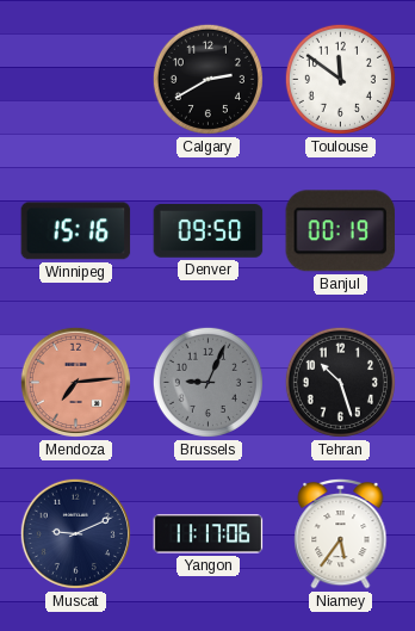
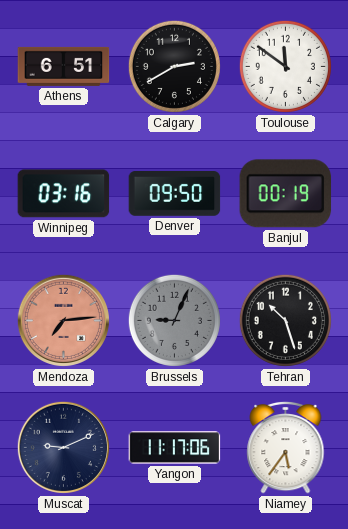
Athens: none -> 6:51
Winnipeg: 15:16 -> 03:16
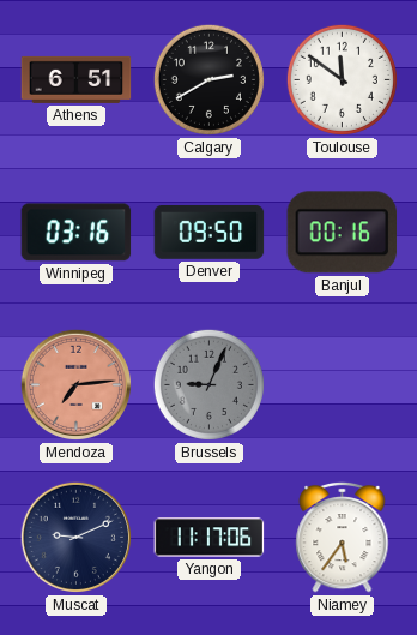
Banjul: 00:19 -> 00:16
Tehran: 10:27 -> none
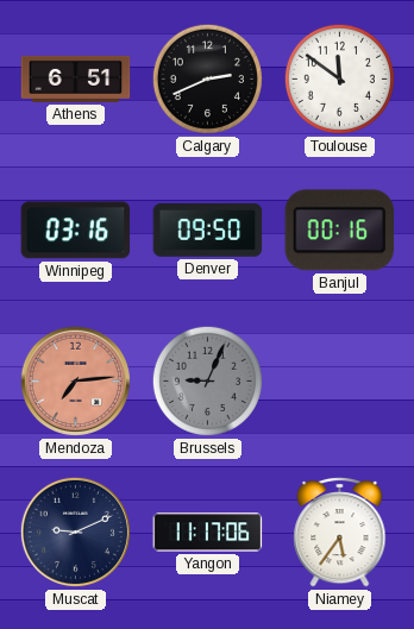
Calgary: 2:40 -> 2:41
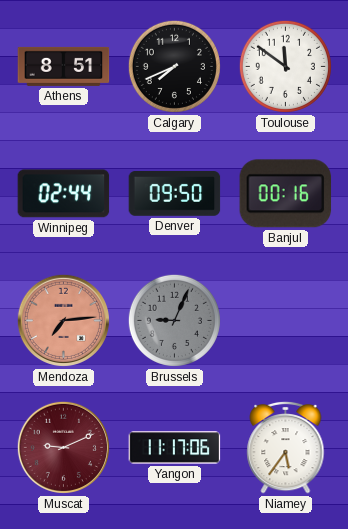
Athens: 6:51 -> 8:51
Calgary: 2:41 -> 7:41
Winnipeg: 03:16 -> 02:44
Muscat dial: navy -> burgundy
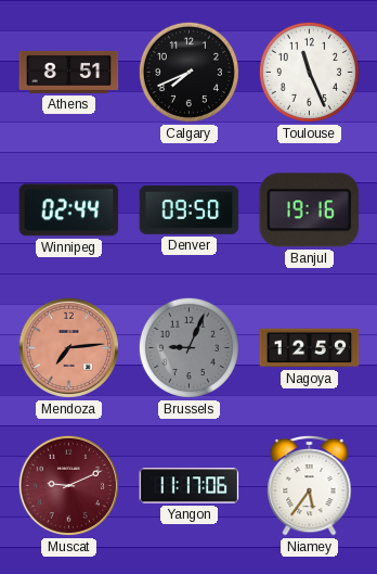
Toulouse: 11:51 -> 11:26
Banjul: 00:16 -> 19:16
Nagoya: none -> 12:59
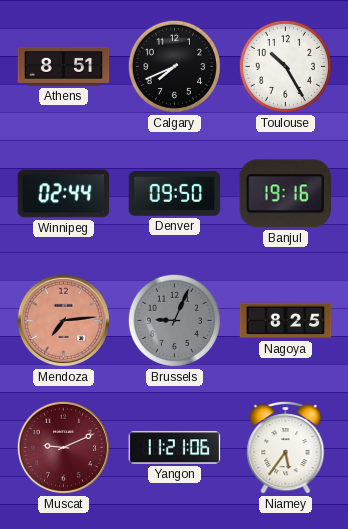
Toulouse: 11:26 -> 10:25
Nagoya: 12:59 -> 8:25
Yangon: 11:17 -> 11:21
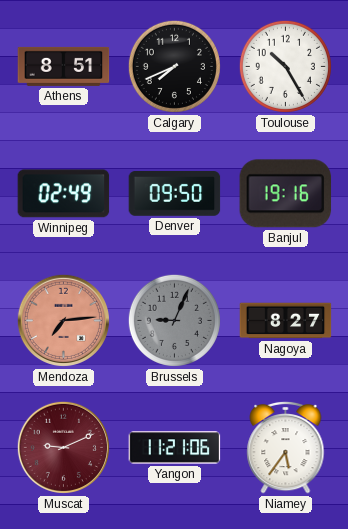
Winnipeg: 02:44 -> 02:49
Nagoya: 8:25 -> 8:27
